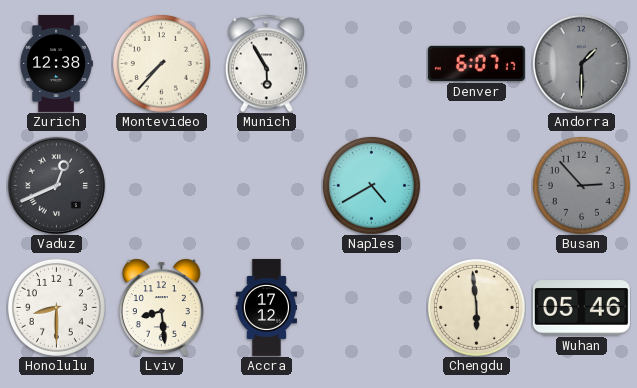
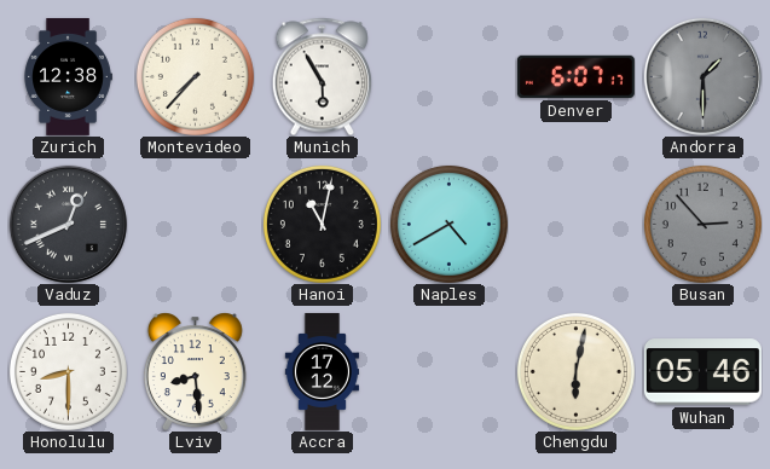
Hanoi: none -> 11:02
Chengdu: 5:59 -> 6:02
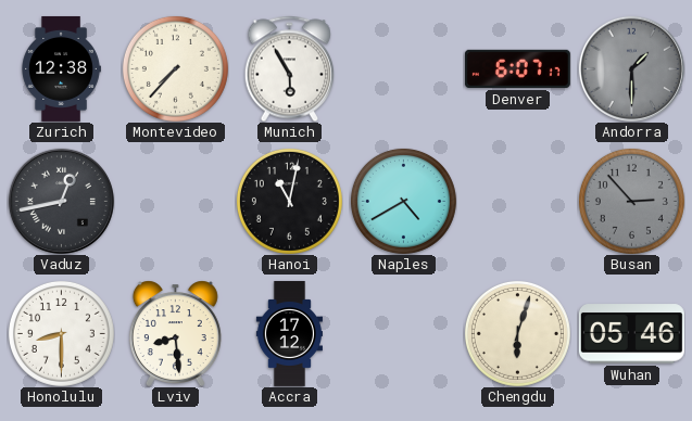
Vaduz: 12:41 -> 12:43
Chengdu: 6:02 -> 6:03
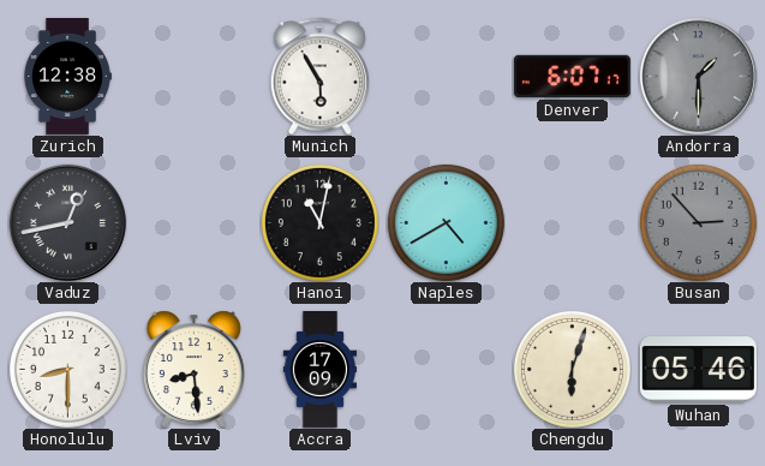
Montevideo: 7:37 -> none
Accra: 17:12 -> 17:09
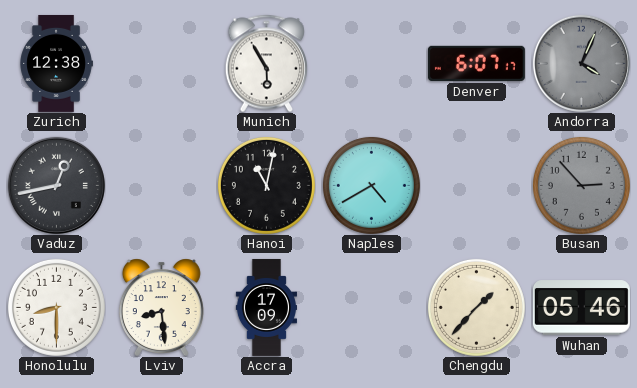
Andorra: 1:30 -> 4:04
Chengdu: 6:03 -> 1:37
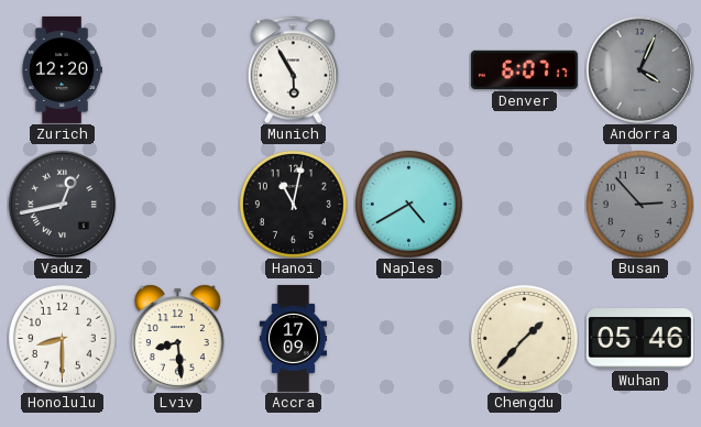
Zurich: 12:38 -> 12:20
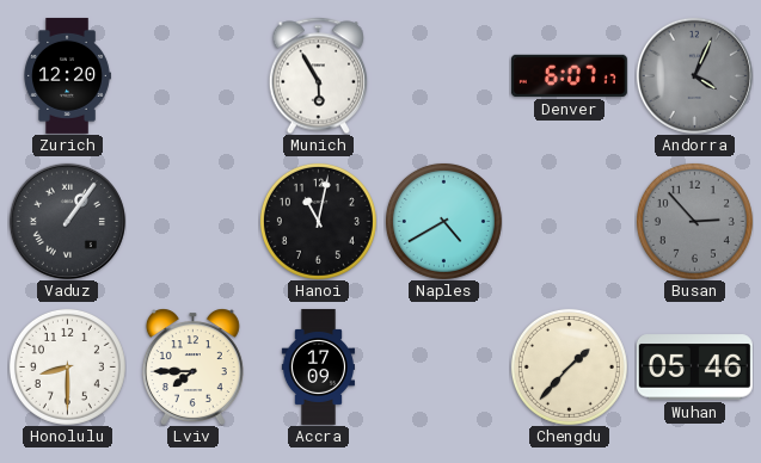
Vaduz: 12:43 -> 1:06
Lviv: 8:29 -> 7:45
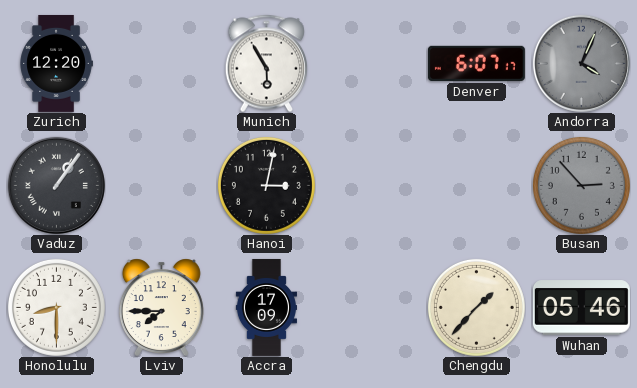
Hanoi: 11:02 -> 3:02
Naples: 4:40 -> none
